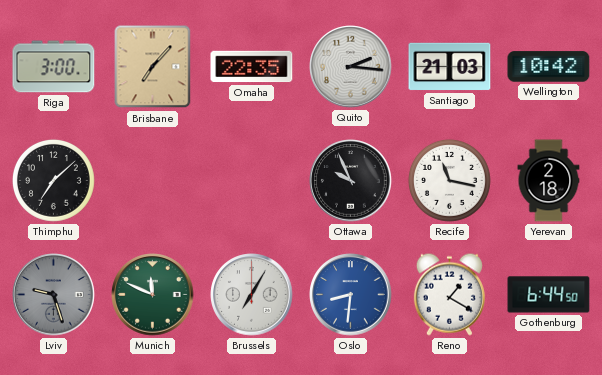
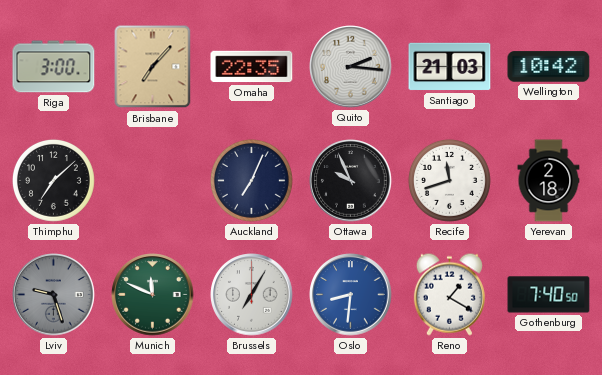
Auckland: none -> 7:04
Recife: 11:17 -> 11:42
Gothenburg: 6:44 -> 7:40
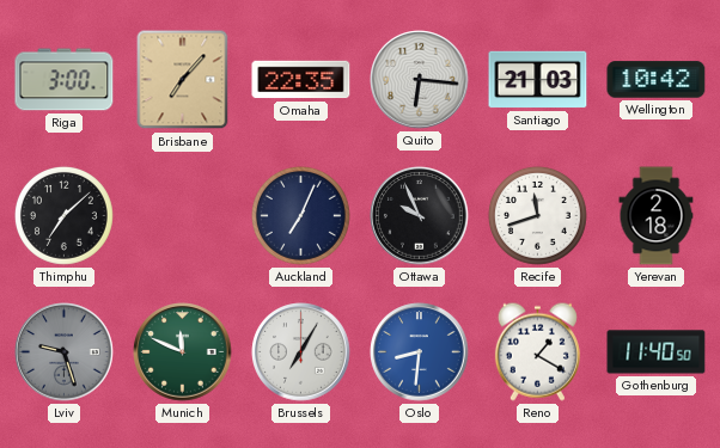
Quito: 2:16 -> 6:16
Gothenburg: 7:40 -> 11:40
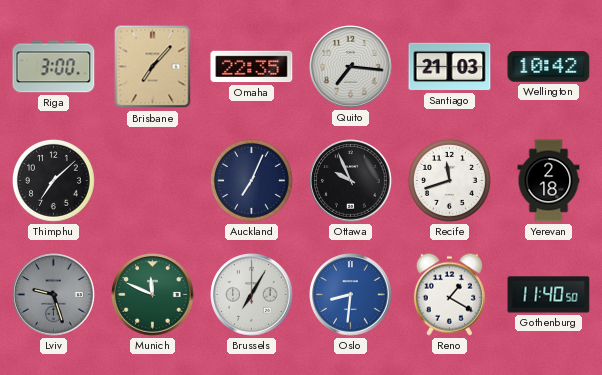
Quito: 6:16 -> 7:16
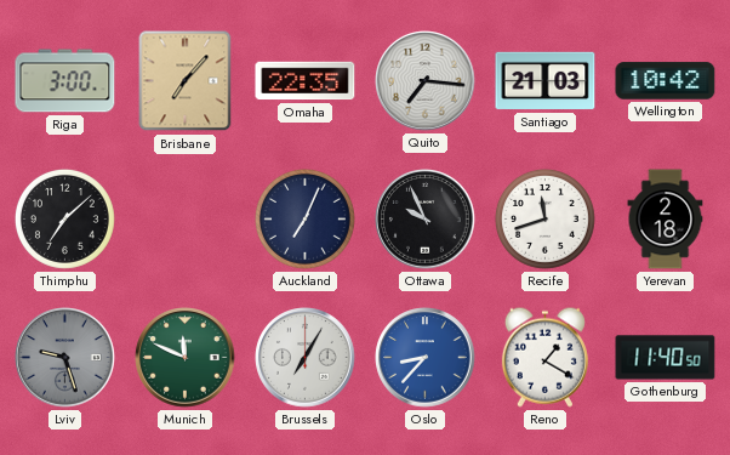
Oslo: 8:31 -> 8:37
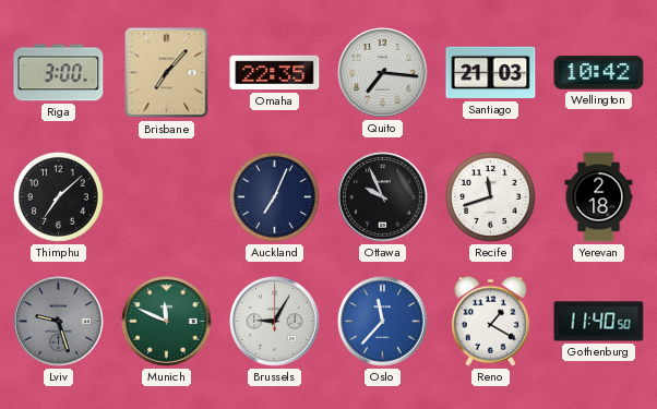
Brussels: 7:05 -> 9:05
Oslo: 8:37 -> 11:37
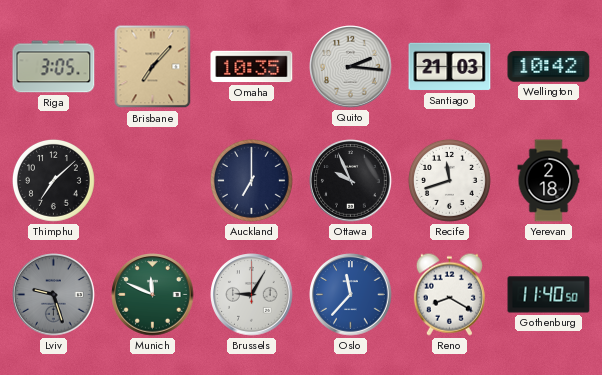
Riga: 3:00 -> 3:05
Omaha: 22:35 -> 10:35
Quito: 7:16 -> 2:16
Auckland: 7:04 -> 7:00
Reno: 1:20 -> 8:20
